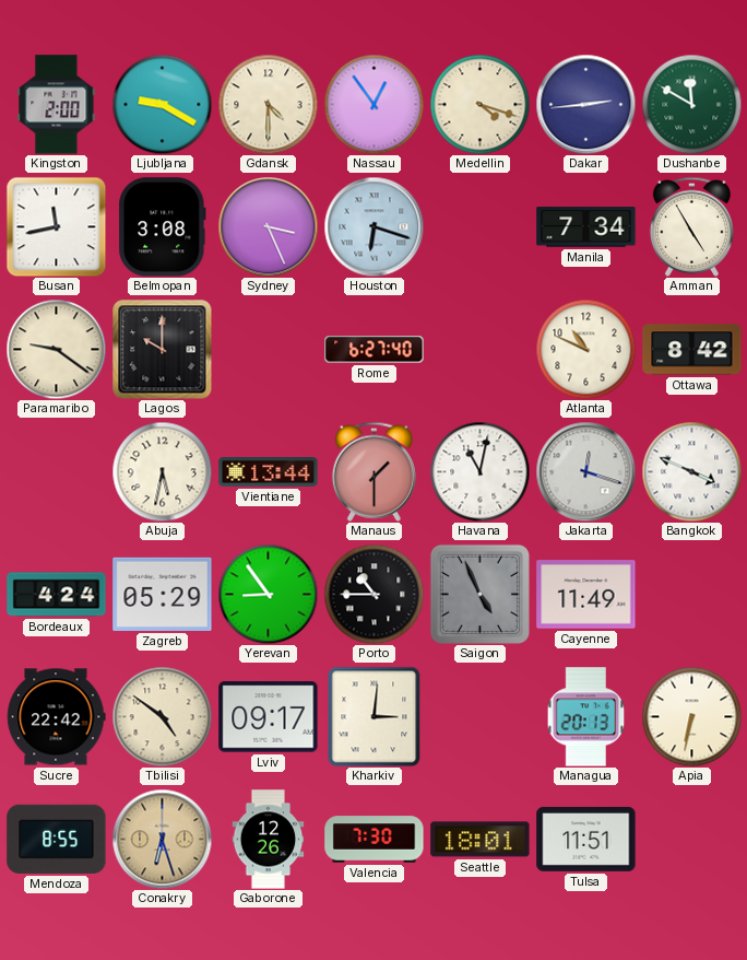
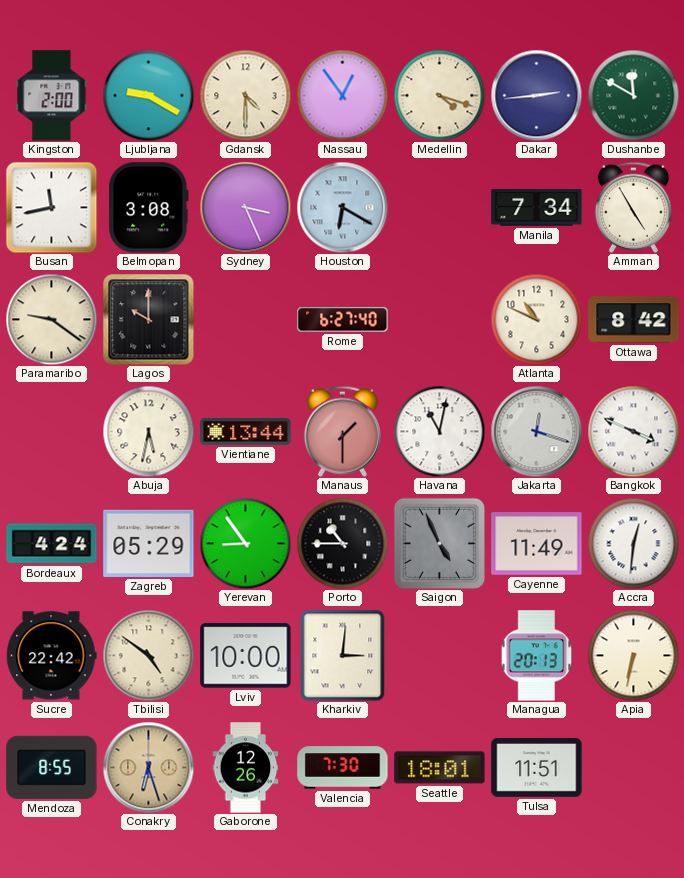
Houston: 6:18 -> 6:20
Accra: none -> 12:31
Lviv: 09:17 -> 10:00
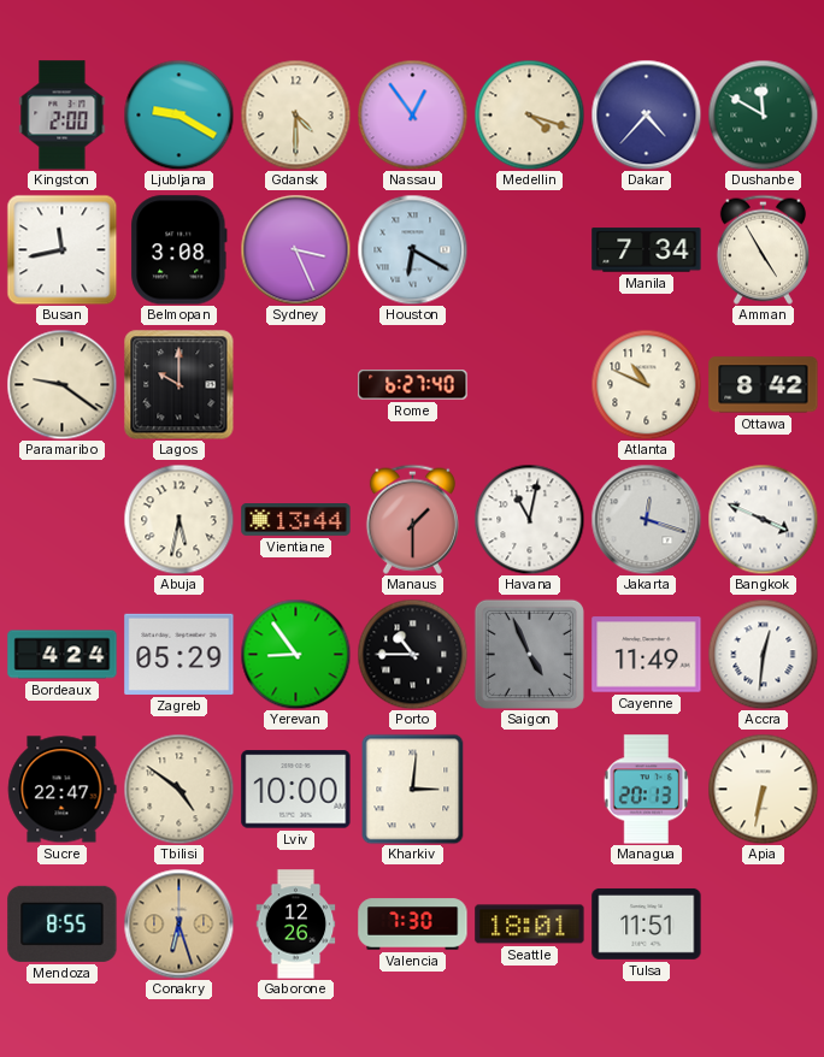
Dakar: 2:44 -> 4:37
Sucre: 22:42 -> 22:47
